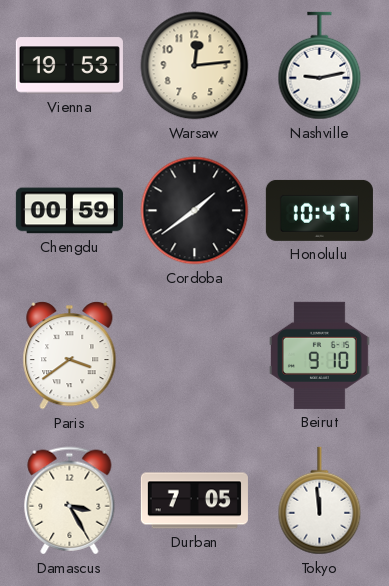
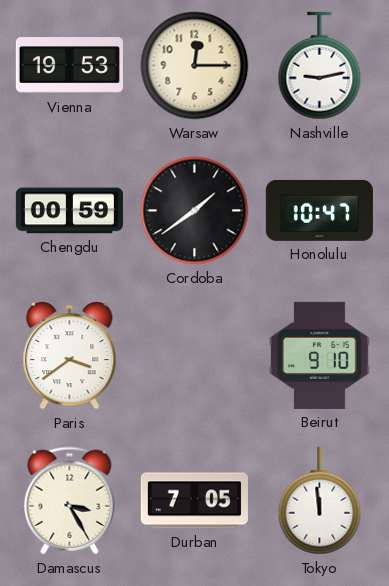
Warsaw: 12:14 -> 12:15
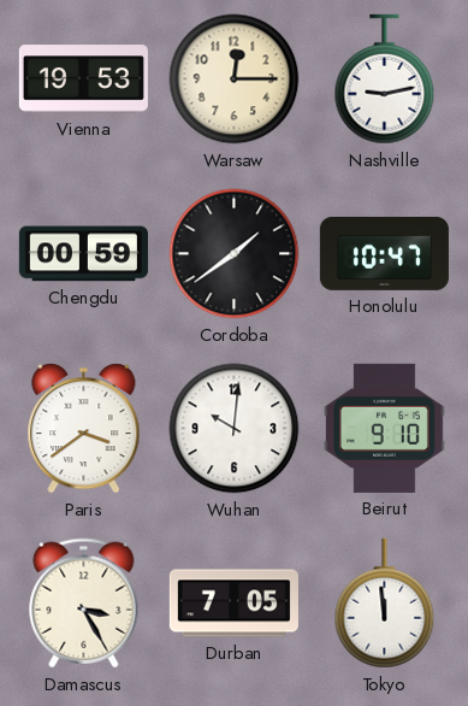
Wuhan: none -> 10:01
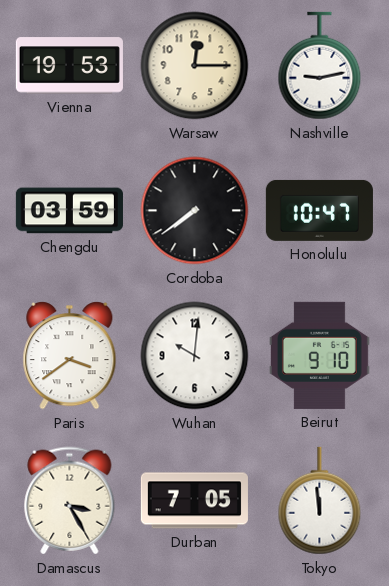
Chengdu: 00:59 -> 03:59
Cordoba: 1:39 -> 7:39
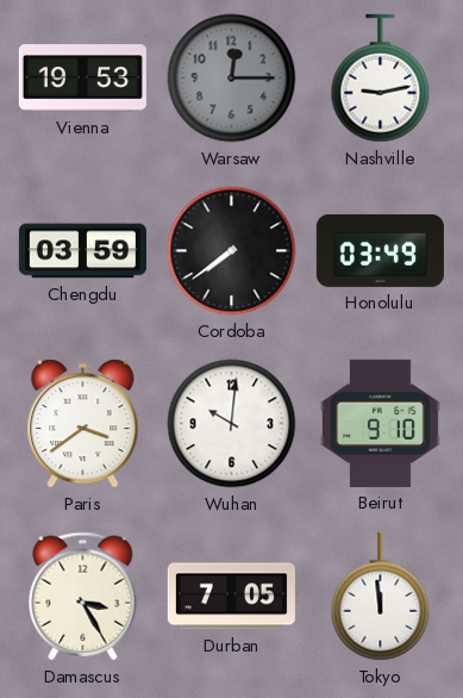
Warsaw dial: cream -> grey
Honolulu: 10:47 -> 03:49
